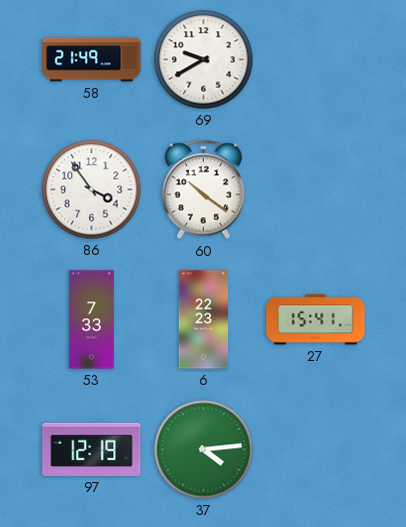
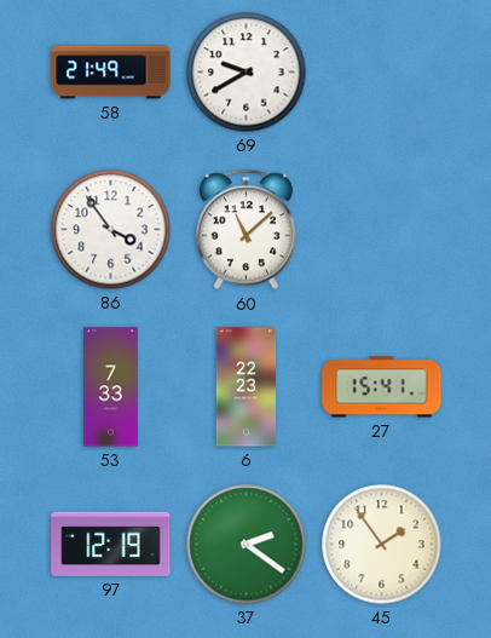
60: 10:21 -> 11:08
37: 4:14 -> 2:21
45: none -> 1:54
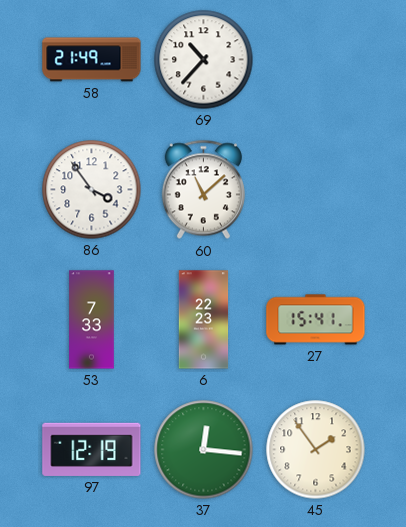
69: 9:40 -> 10:37
37: 2:21 -> 12:16
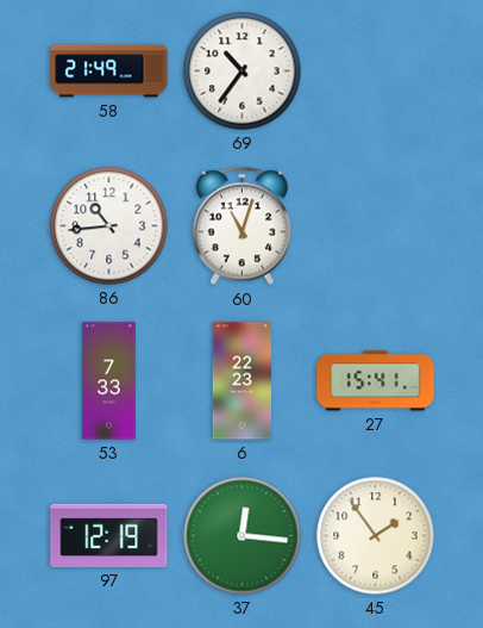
69: 10:37 -> 10:36
86: 3:54 -> 10:44
60: 11:08 -> 11:03
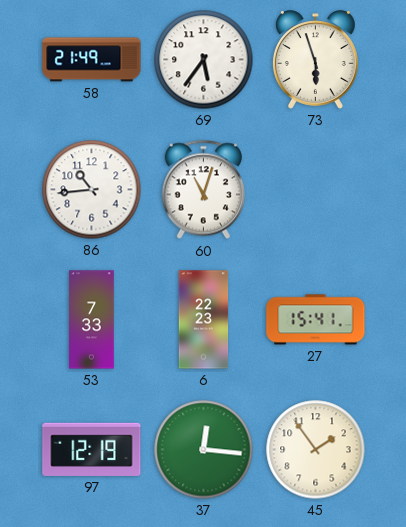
69: 10:36 -> 5:36
73: none -> 5:57
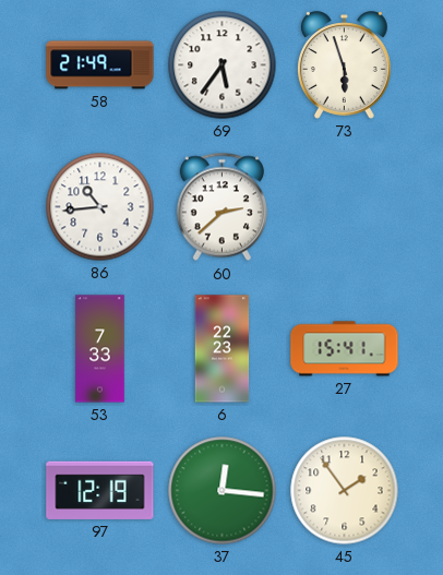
60: 11:03 -> 2:38
